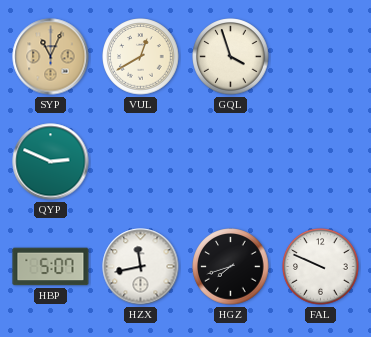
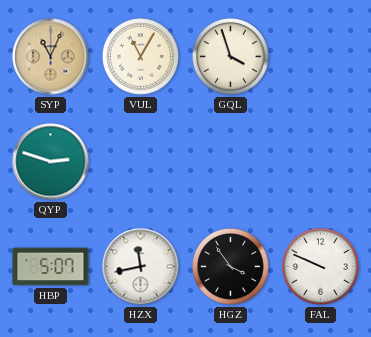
VUL: 12:40 -> 11:05
QYP: 2:49 -> 2:48
HGZ: 7:42 -> 3:54
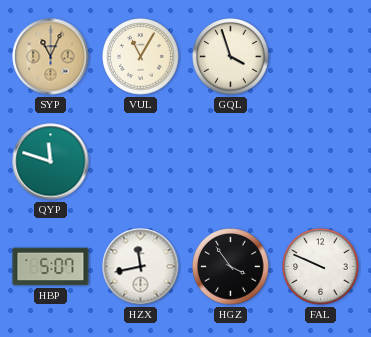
QYP: 2:48 -> 11:48
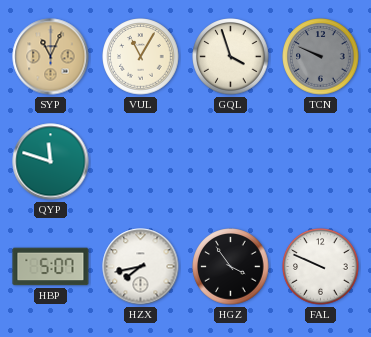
TCN: none -> 9:49
HZX: 11:43 -> 7:43
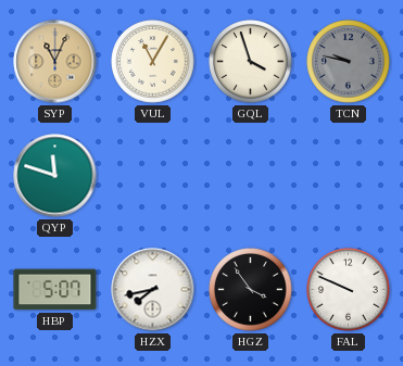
TCN: 9:49 -> 9:47
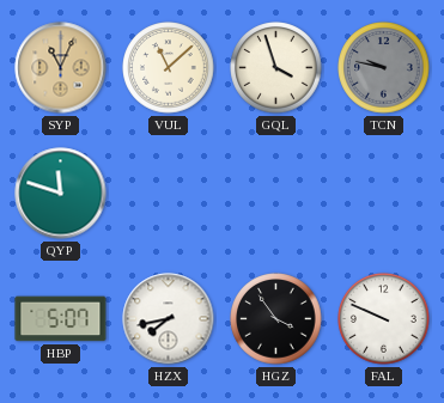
VUL: 11:05 -> 11:08
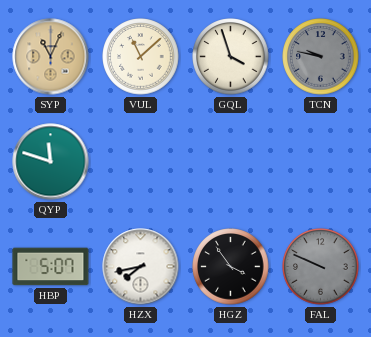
FAL dial: white -> grey
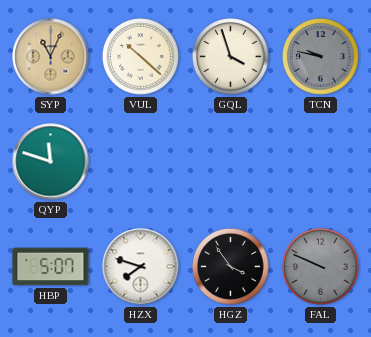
VUL: 11:08 -> 10:22
HZX: 7:43 -> 7:48
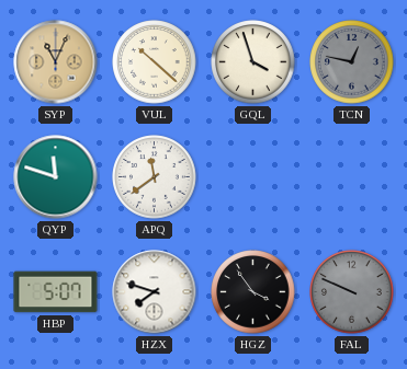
TCN: 9:47 -> 12:47
APQ: none -> 11:39
